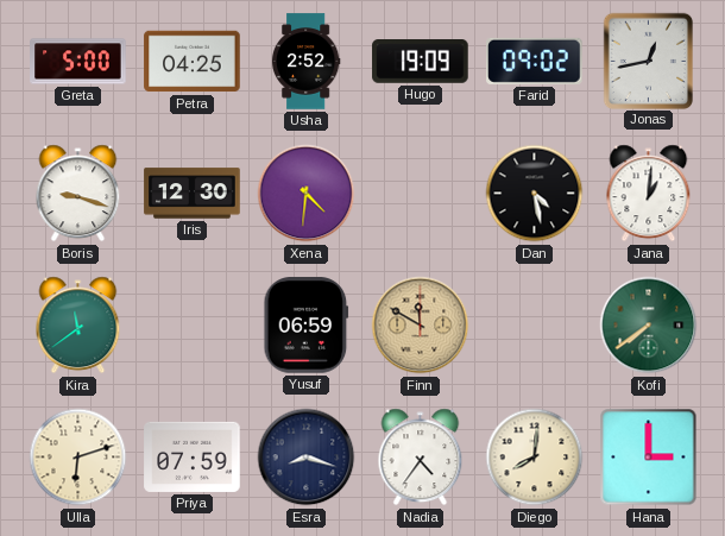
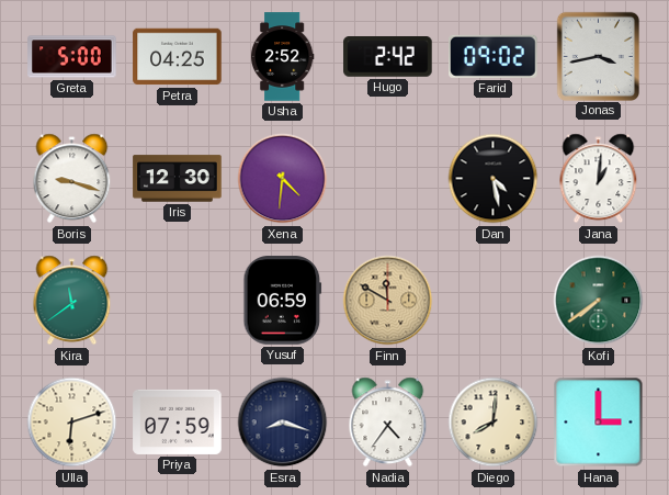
Hugo: 19:09 -> 2:42
Jonas: 12:43 -> 3:43
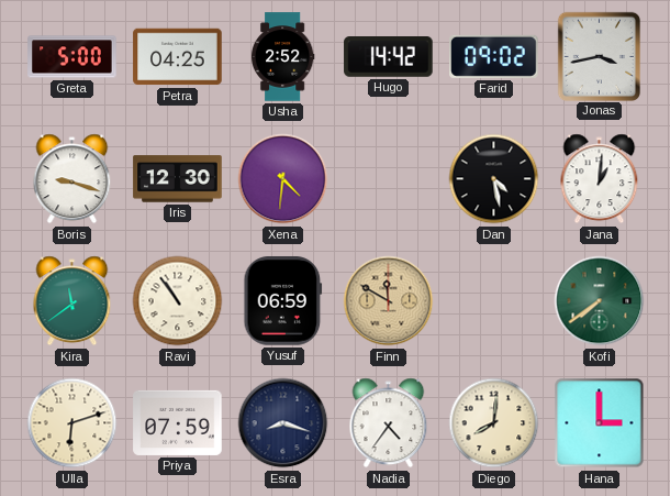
Hugo: 2:42 -> 14:42
Ravi: none -> 10:54
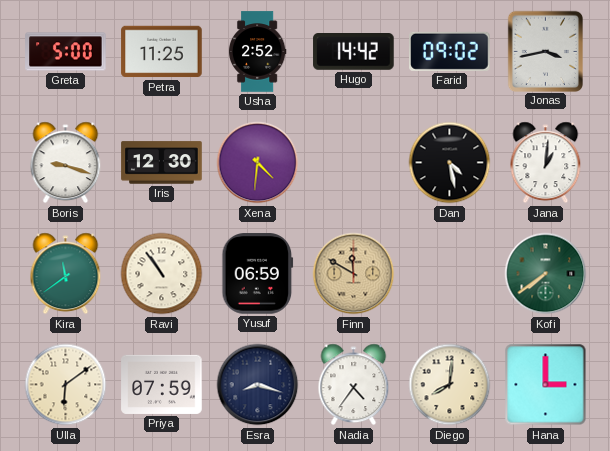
Petra: 04:25 -> 11:25
Ulla: 6:12 -> 6:09
